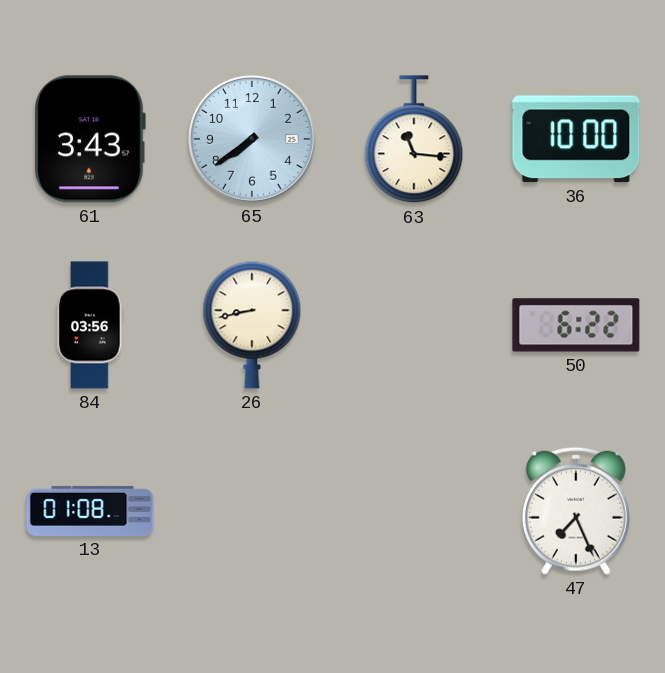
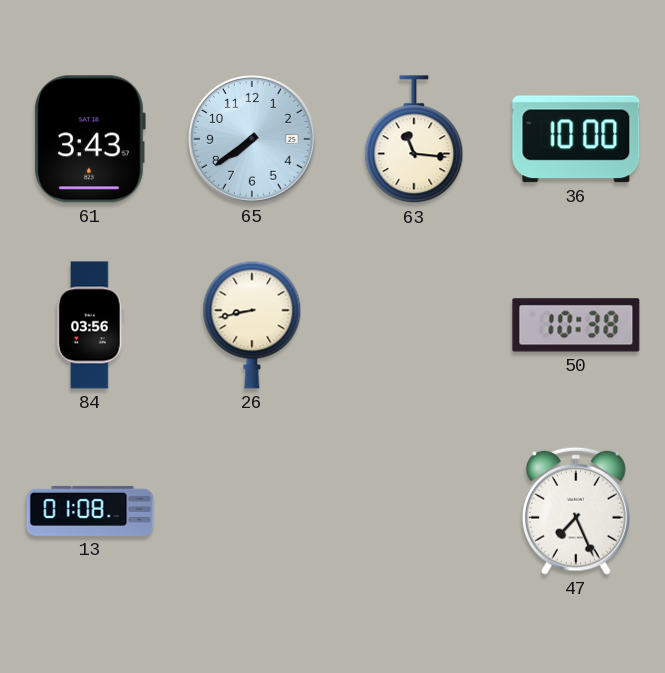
50: 6:22 -> 10:38
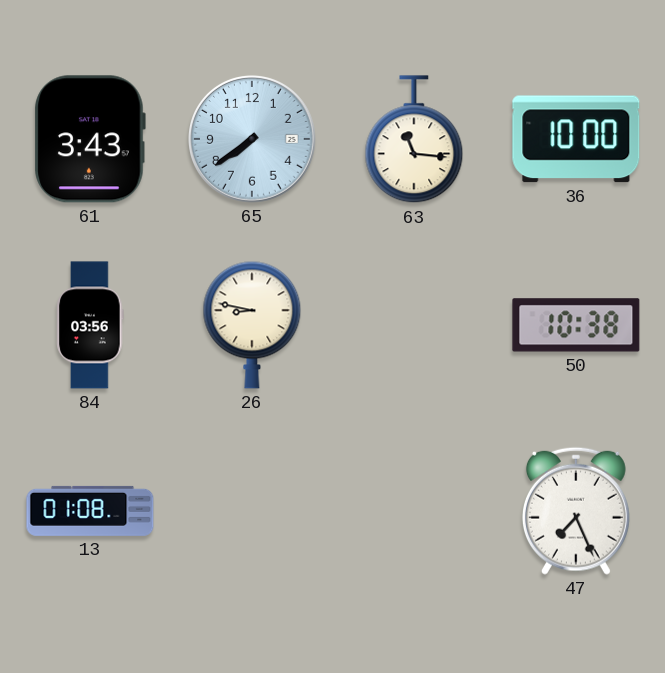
26: 8:43 -> 8:47
